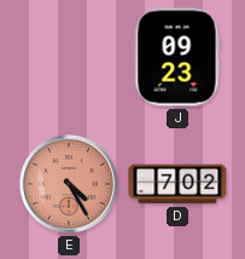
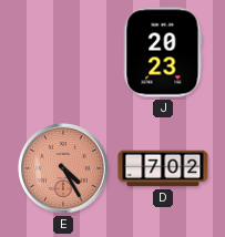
J: 09:23 -> 20:23
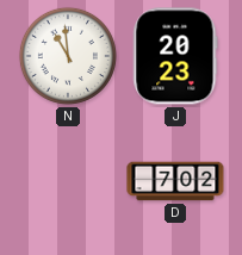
N: none -> 10:59
E: 4:25 -> none
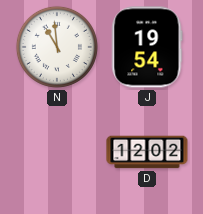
J: 20:23 -> 19:54
D: 7:02 -> 12:02
